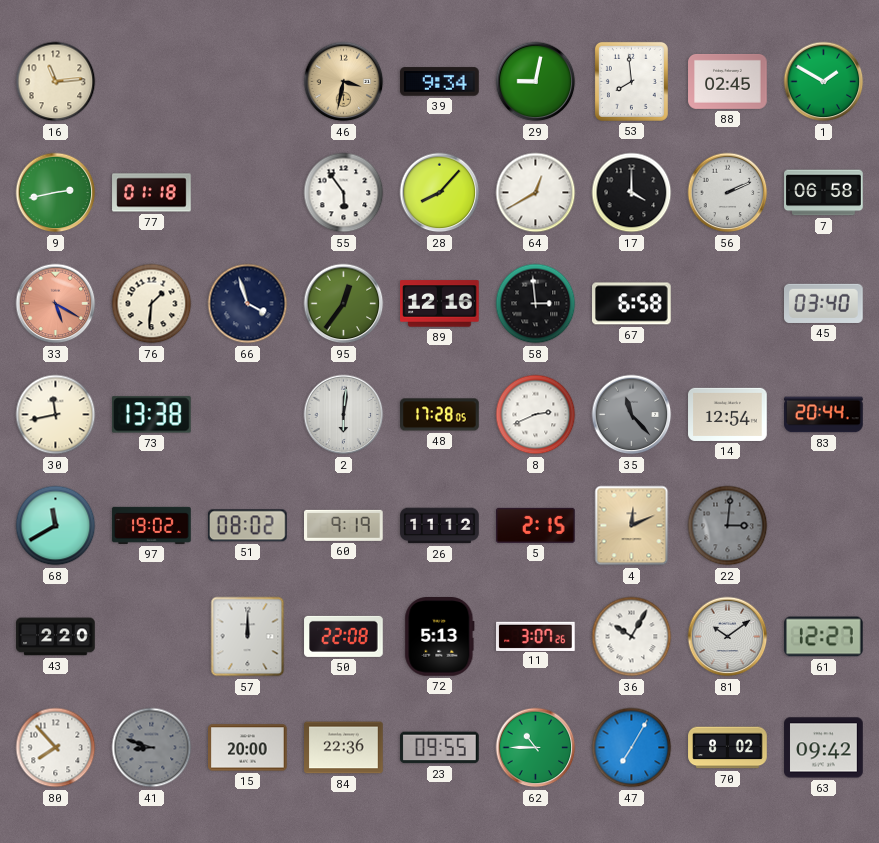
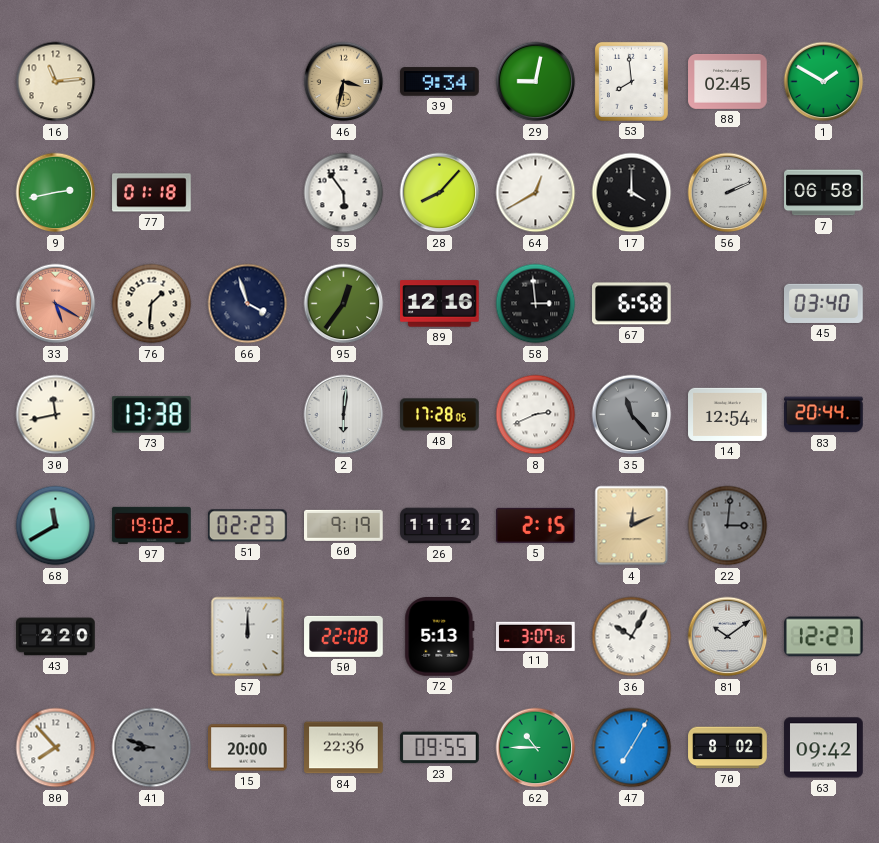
51: 08:02 -> 02:23
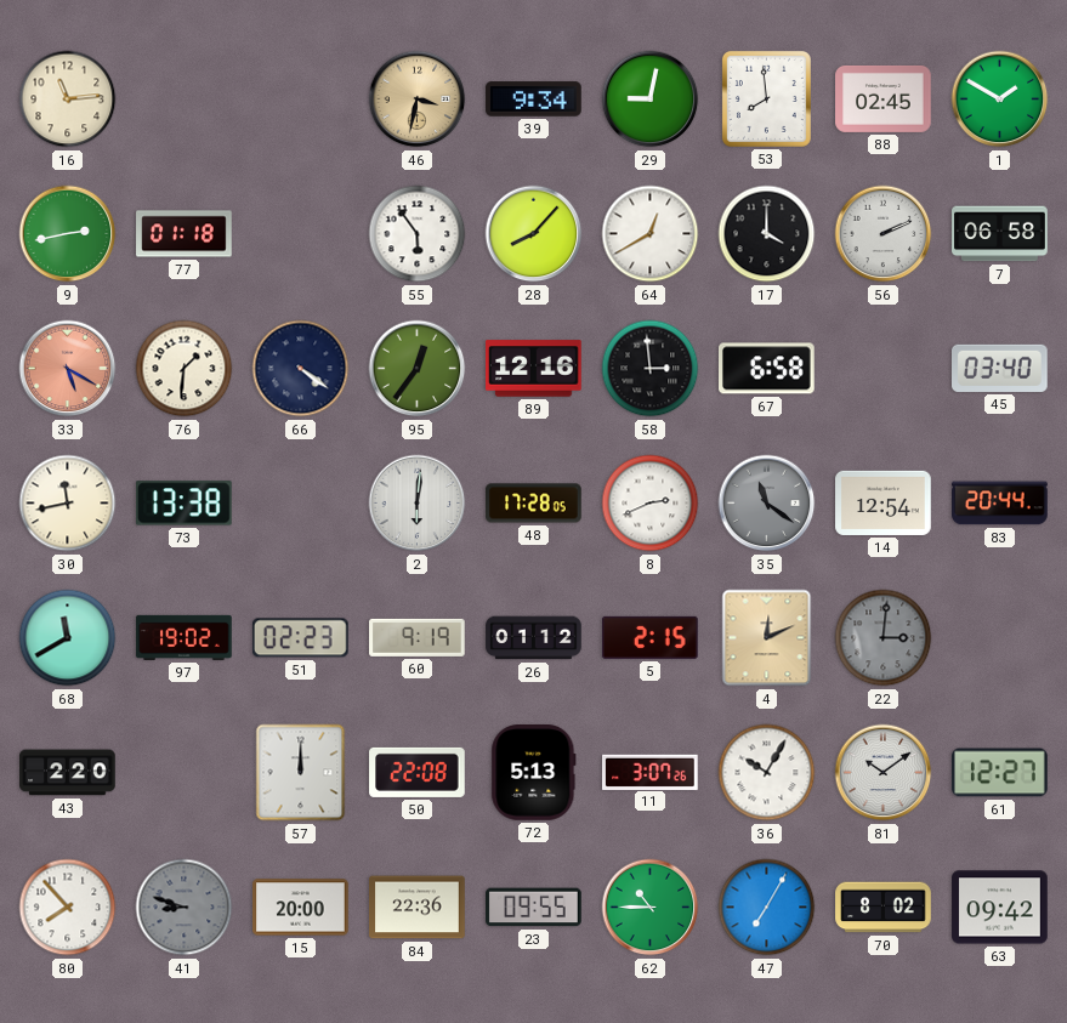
66: 3:57 -> 4:21
35: 11:23 -> 11:21
26: 11:12 -> 01:12
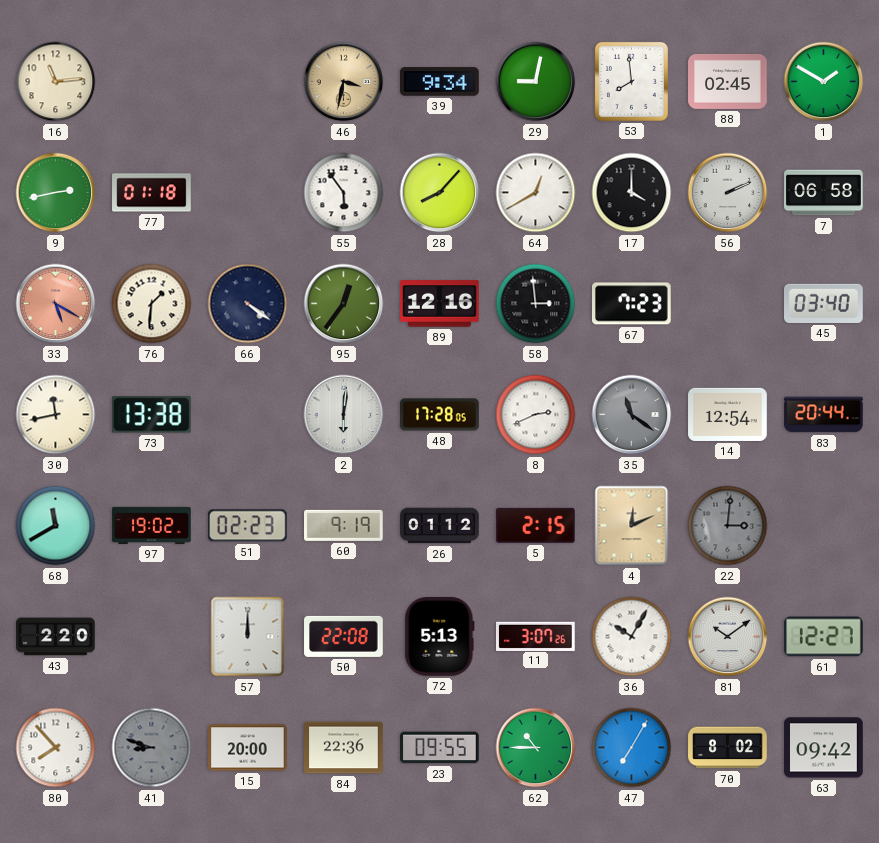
67: 6:58 -> 7:23
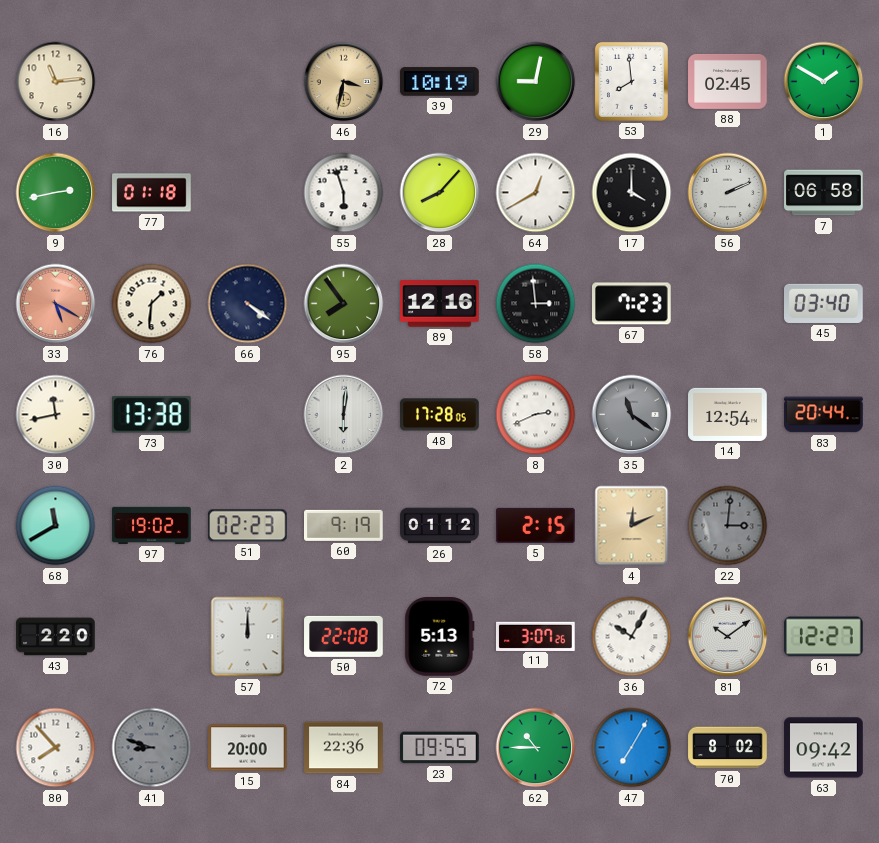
39: 9:34 -> 10:19
55: 5:54 -> 5:57
95: 12:36 -> 7:54
